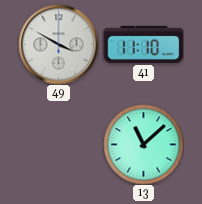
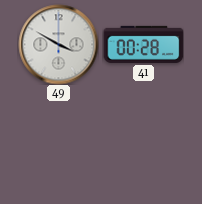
41: 11:10 -> 00:28
13: 11:08 -> none
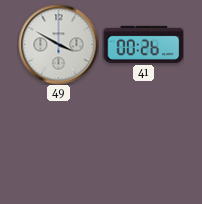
41: 00:28 -> 00:26
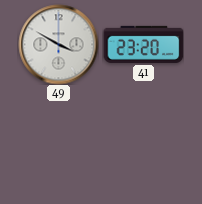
41: 00:26 -> 23:20
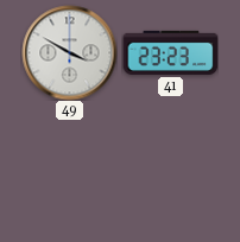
41: 23:20 -> 23:23
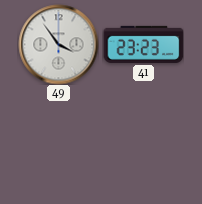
49: 3:50 -> 3:54
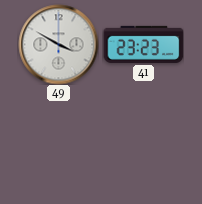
49: 3:54 -> 3:50
